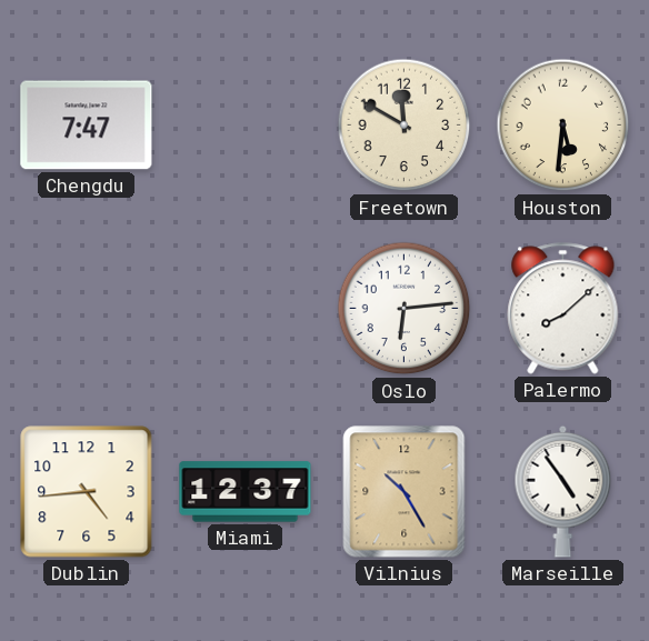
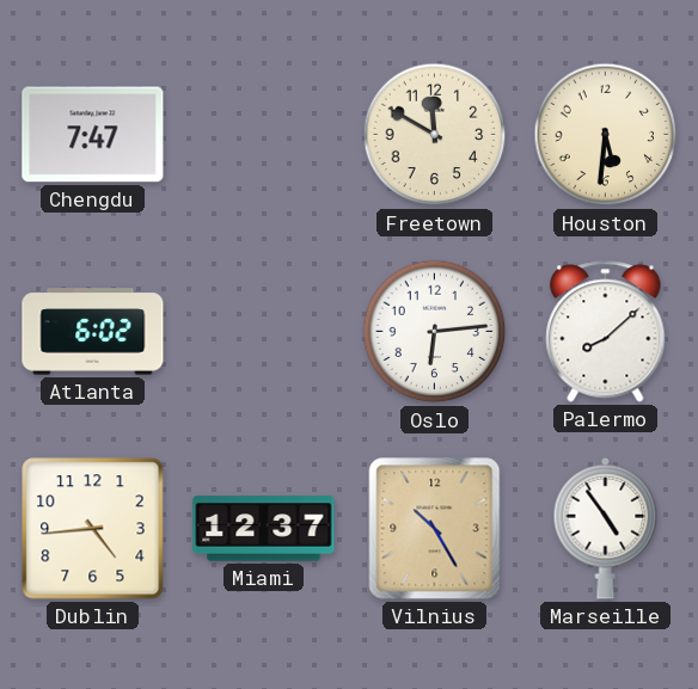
Atlanta: none -> 6:02
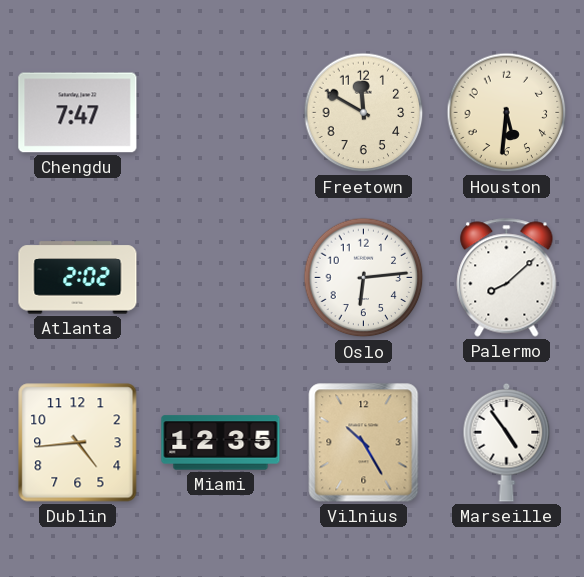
Atlanta: 6:02 -> 2:02
Miami: 12:37 -> 12:35
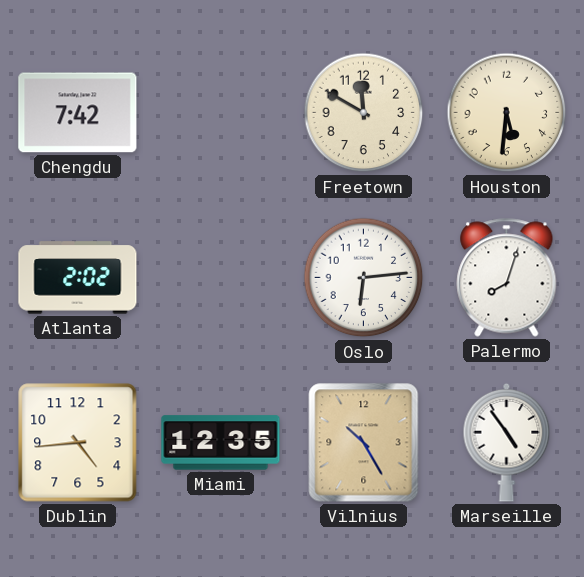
Chengdu: 7:47 -> 7:42
Palermo: 8:08 -> 8:03
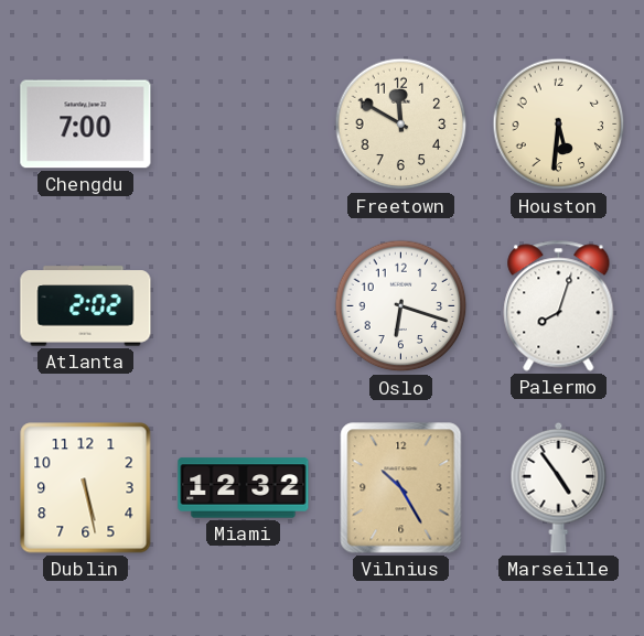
Chengdu: 7:42 -> 7:00
Oslo: 6:14 -> 6:18
Dublin: 4:44 -> 5:28
Miami: 12:35 -> 12:32
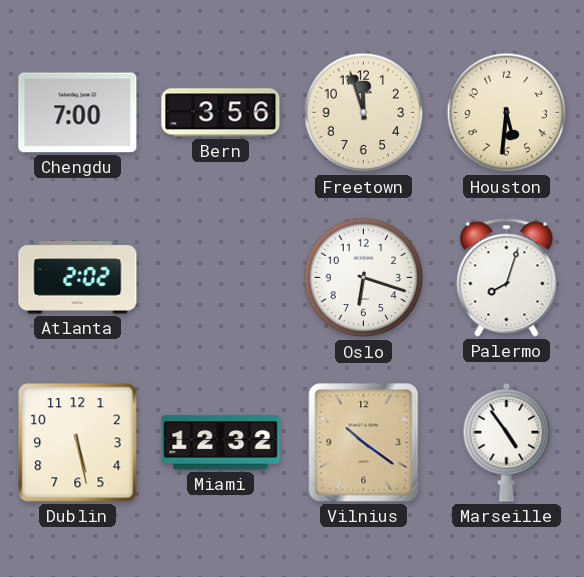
Bern: none -> 3:56
Freetown: 11:50 -> 11:57
Vilnius: 10:25 -> 10:21
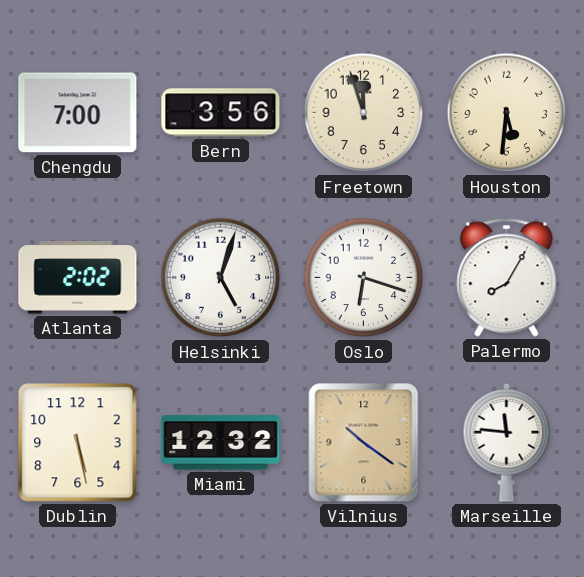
Helsinki: none -> 5:03
Palermo: 8:03 -> 8:05
Marseille: 4:54 -> 11:46
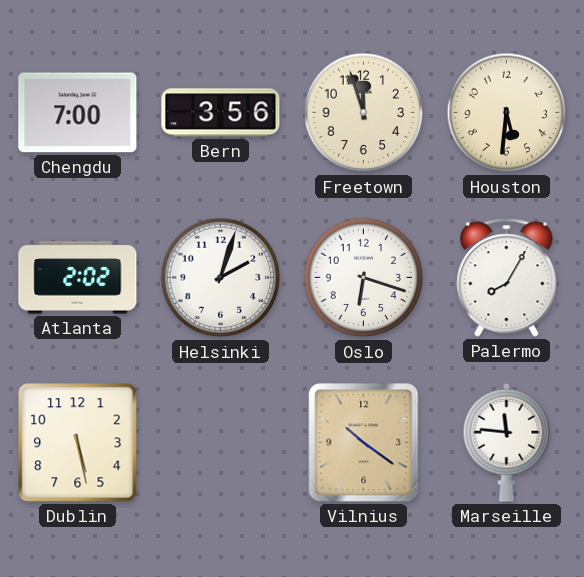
Helsinki: 5:03 -> 2:03
Miami: 12:32 -> none
